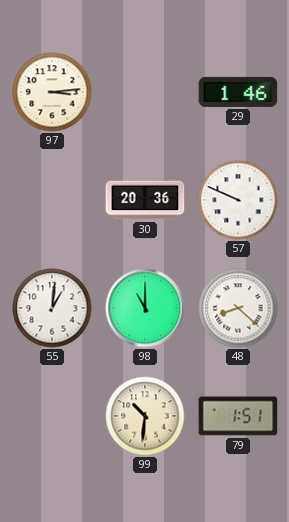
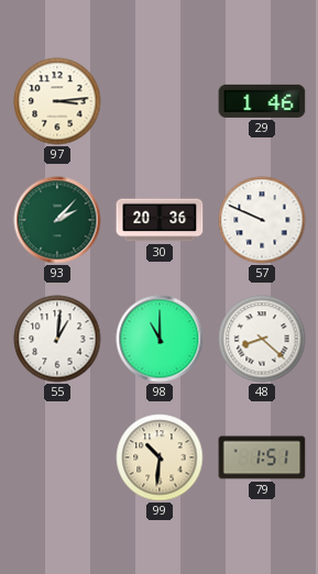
93: none -> 2:07
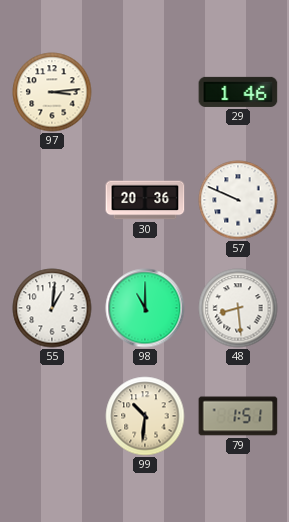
93: 2:07 -> none
48: 8:22 -> 8:29
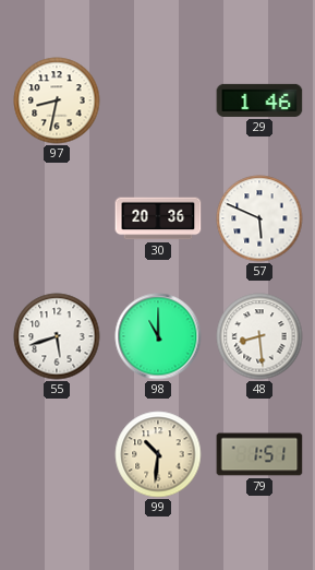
97: 3:14 -> 8:32
57: 9:49 -> 5:49
55: 1:01 -> 5:42
